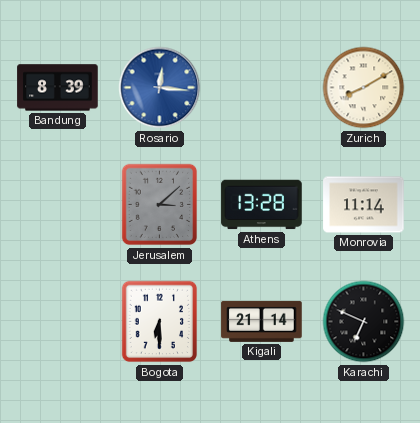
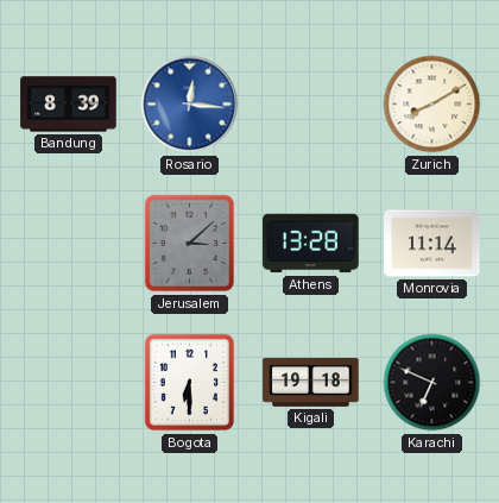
Kigali: 21:14 -> 19:18
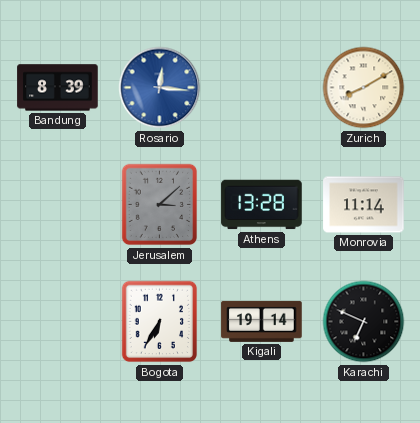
Bogota: 6:30 -> 6:35
Kigali: 19:18 -> 19:14
